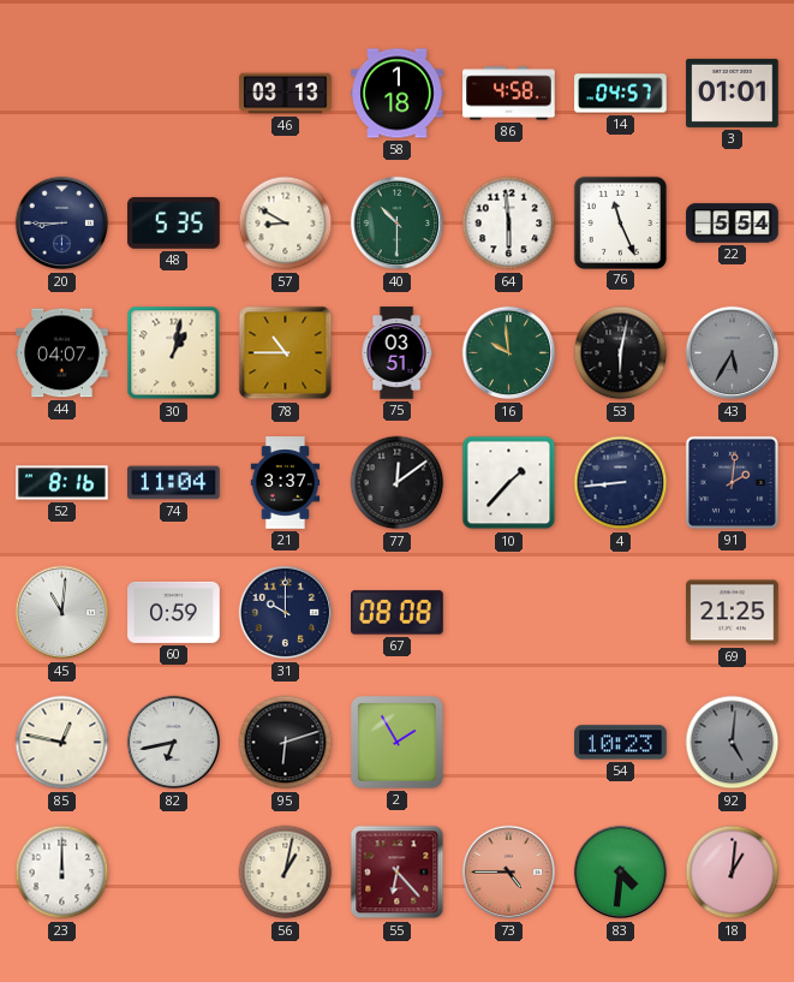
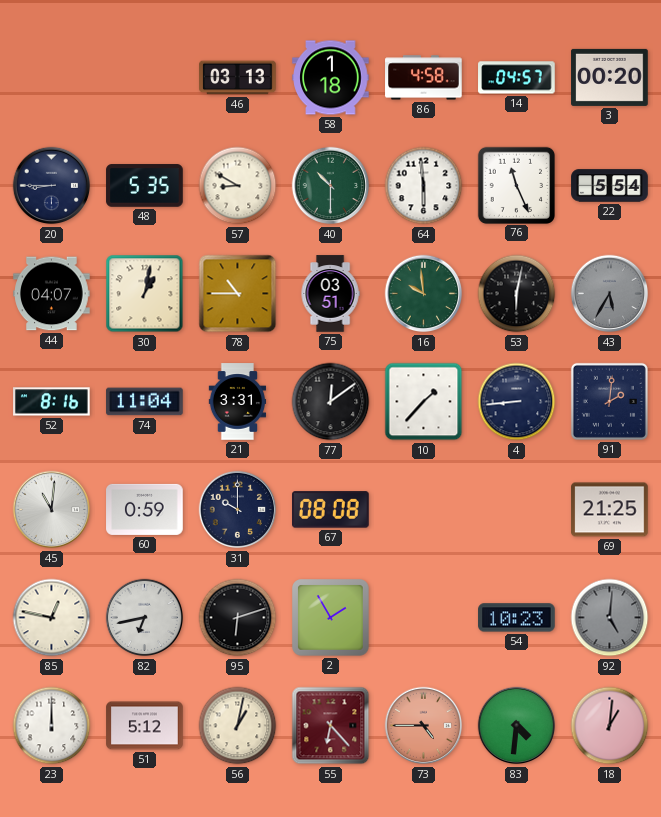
3: 01:01 -> 00:20
21: 3:37 -> 3:31
51: none -> 5:12
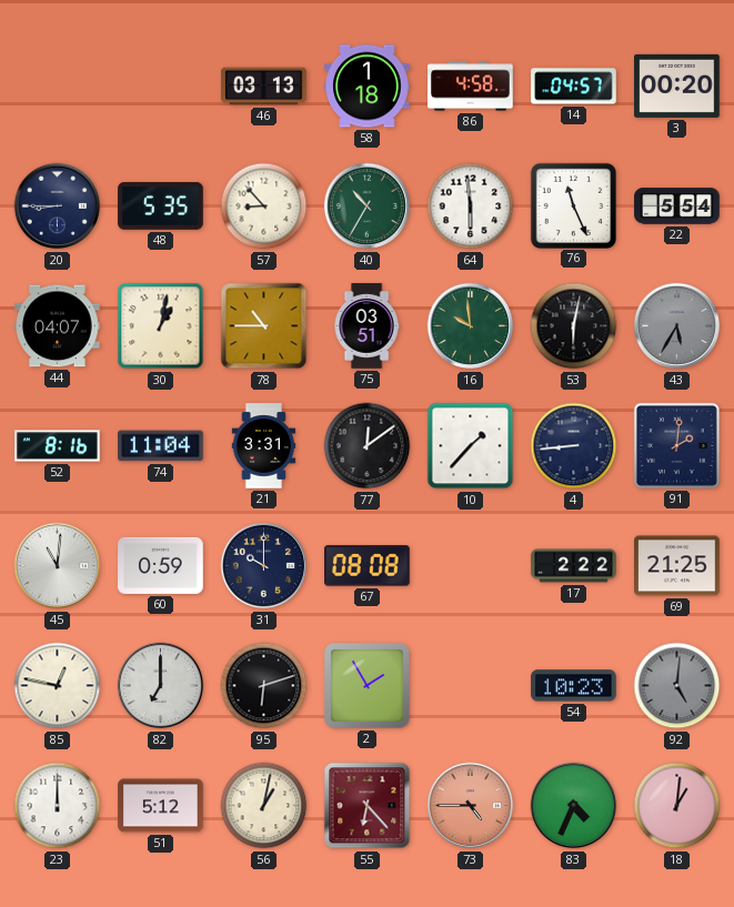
57: 8:50 -> 8:53
40: 10:30 -> 10:35
17: none -> 2:22
82: 6:43 -> 7:00
83: 4:31 -> 4:34
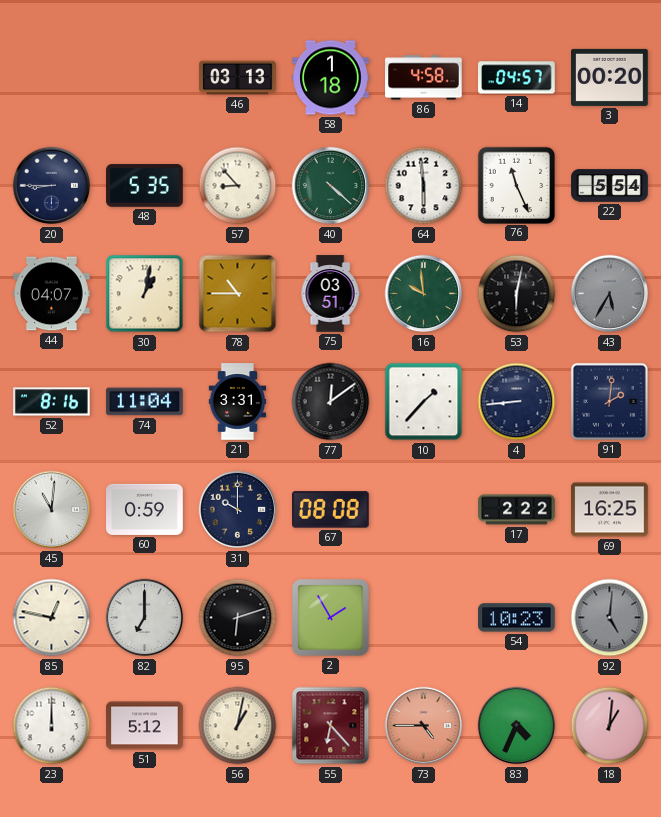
40: 10:35 -> 4:22
69: 21:25 -> 16:25
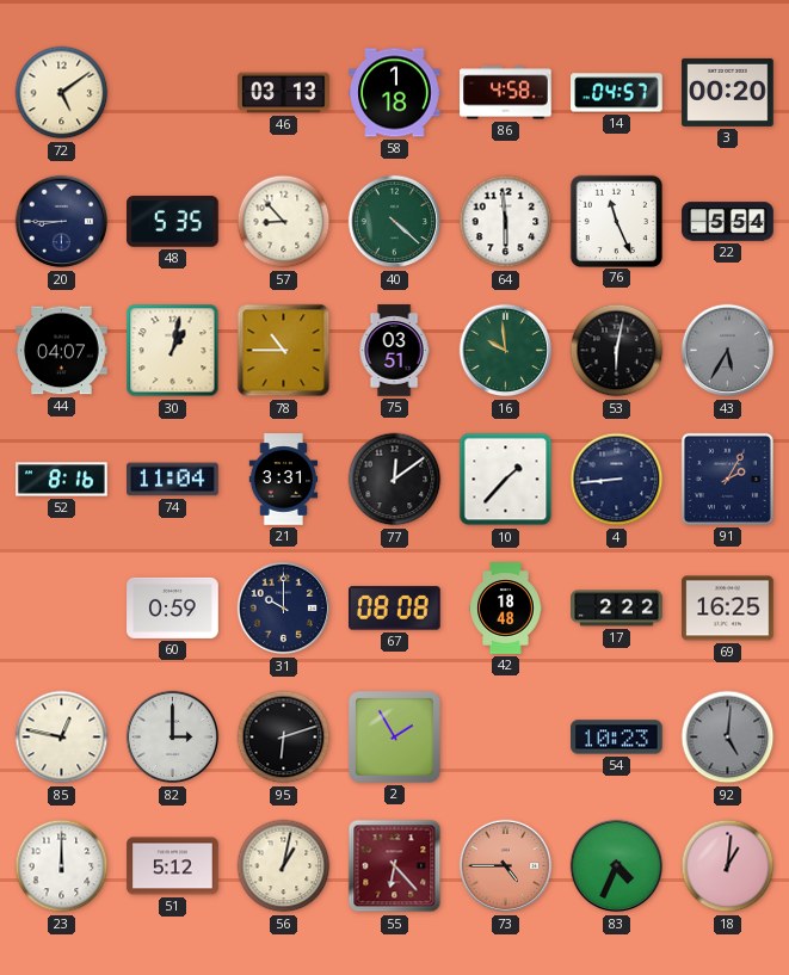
72: none -> 5:09
91: 2:01 -> 2:05
45: 11:01 -> none
42: none -> 18:48
82: 7:00 -> 3:00
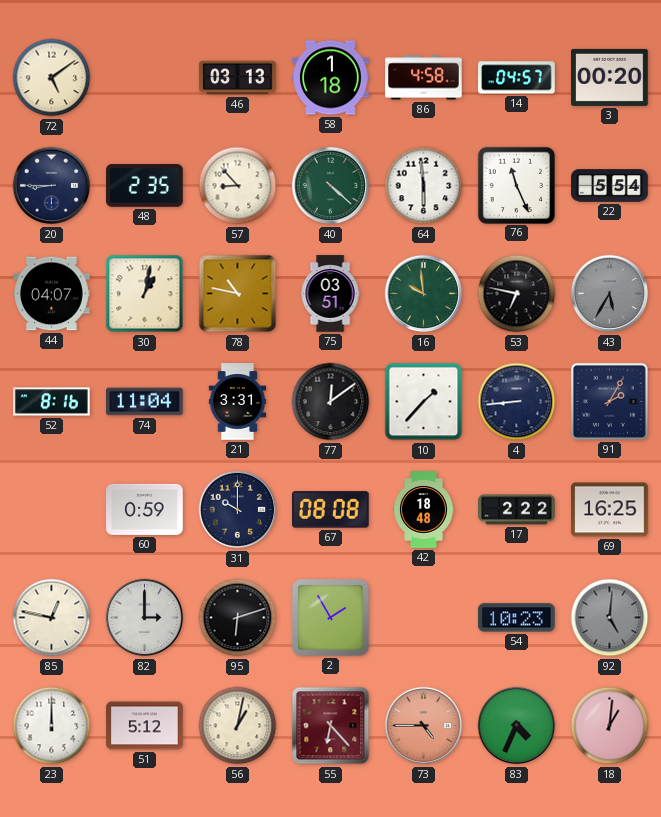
48: 5:35 -> 2:35
78: 10:45 -> 10:47
53: 6:02 -> 6:47
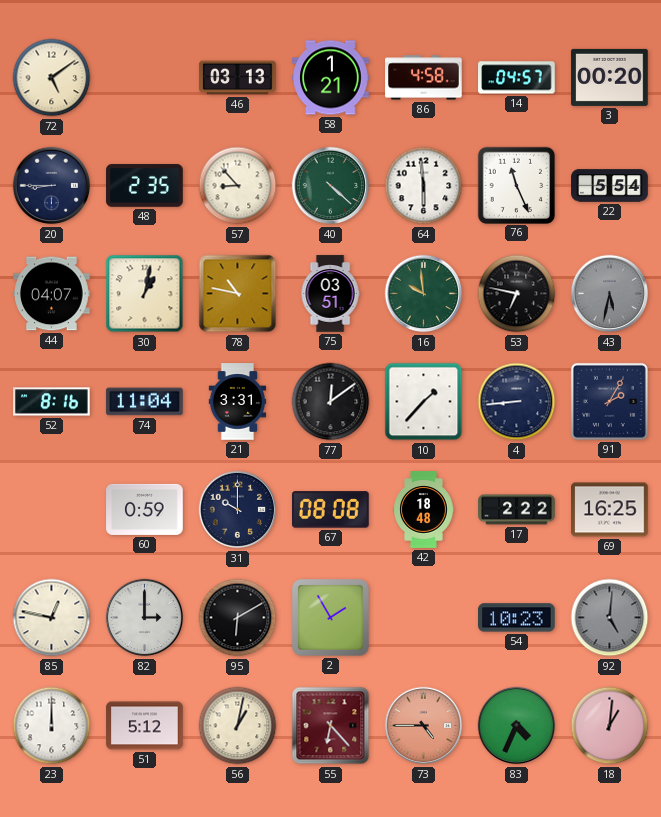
58: 1:18 -> 1:21
43: 5:35 -> 5:32
95: 6:12 -> 6:10
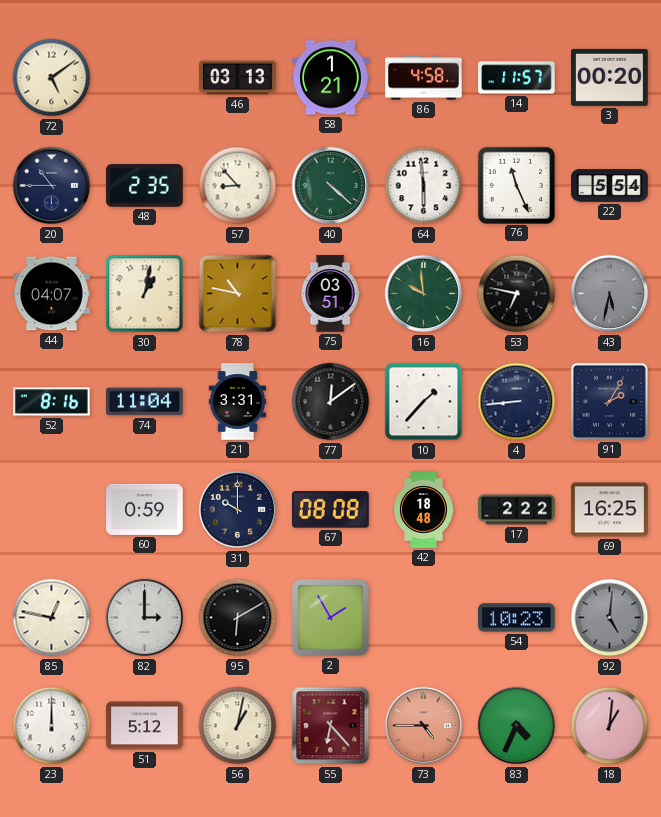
14: 04:57 -> 11:57
20: 8:45 -> 10:45
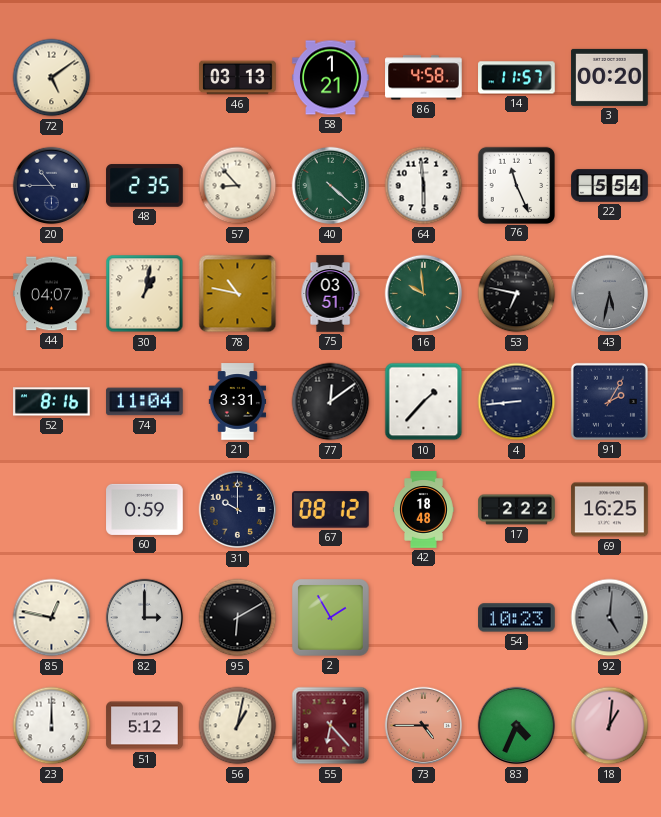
67: 08:08 -> 08:12
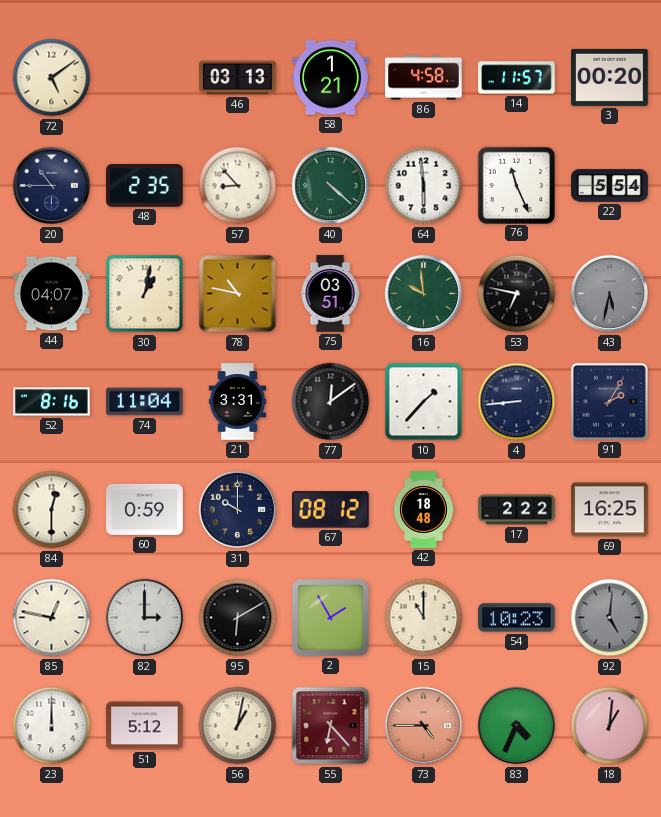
84: none -> 12:30
15: none -> 11:00
